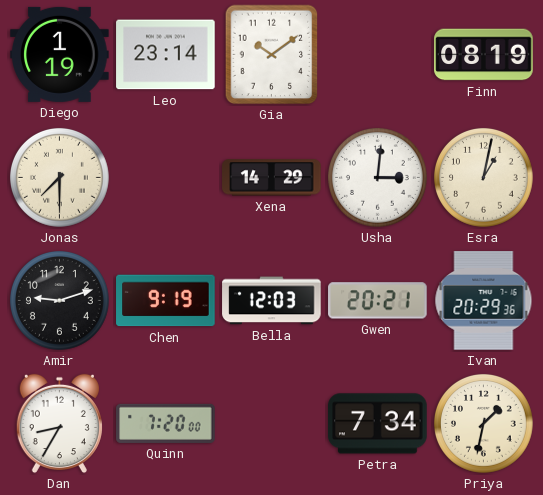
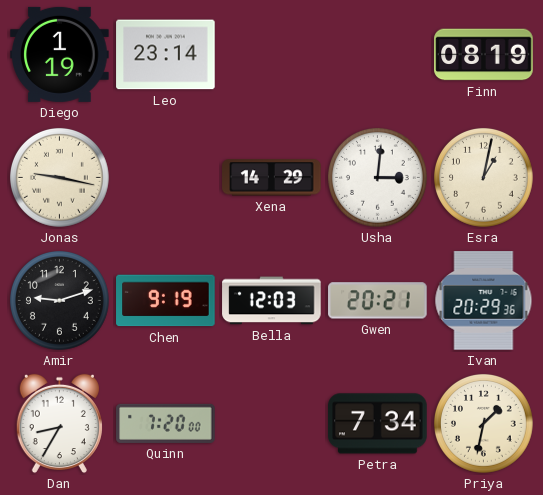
Gia: 10:09 -> none
Jonas: 7:30 -> 9:17
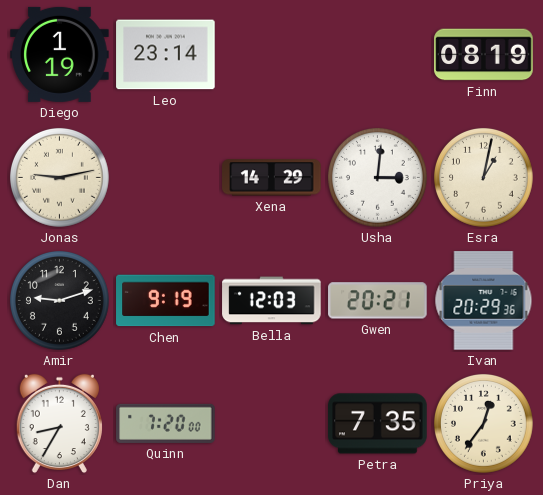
Jonas: 9:17 -> 9:13
Petra: 7:34 -> 7:35
Priya: 1:32 -> 12:36
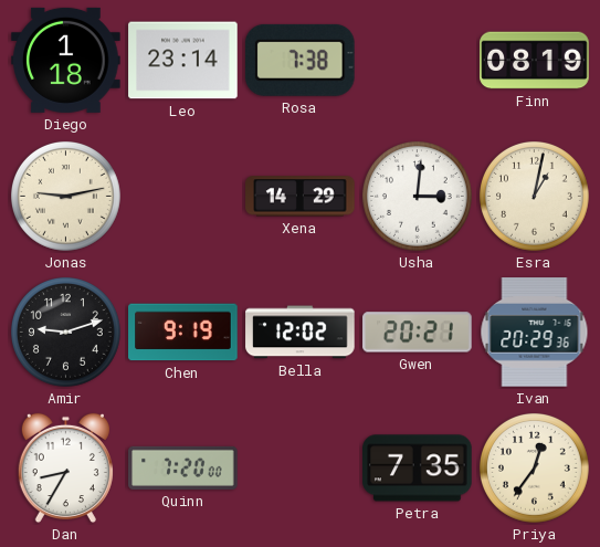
Diego: 1:19 -> 1:18
Rosa: none -> 7:38
Bella: 12:03 -> 12:02
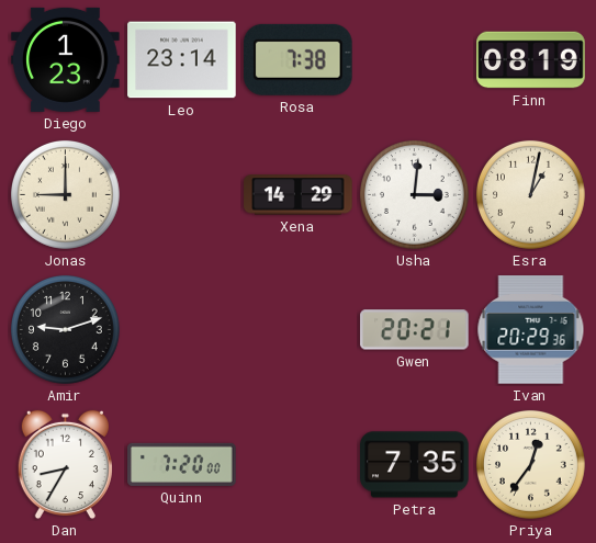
Diego: 1:18 -> 1:23
Jonas: 9:13 -> 9:00
Chen: 9:19 -> none
Bella: 12:02 -> none
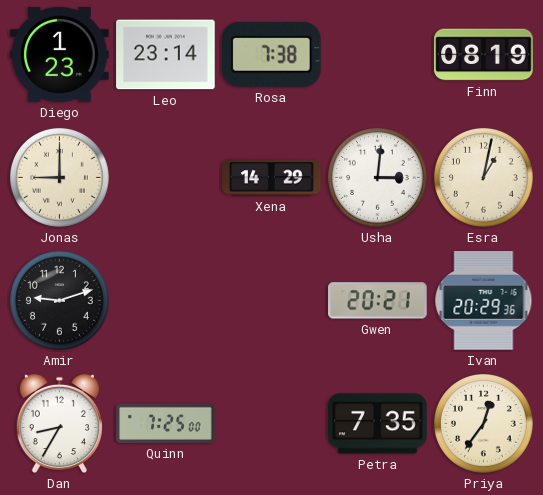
Quinn: 7:20 -> 7:25
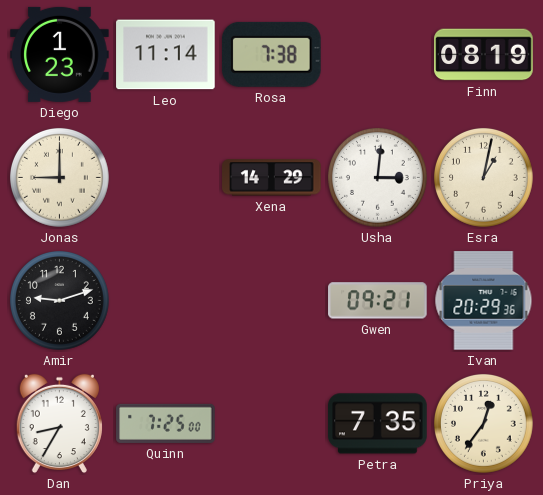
Leo: 23:14 -> 11:14
Gwen: 20:21 -> 09:21
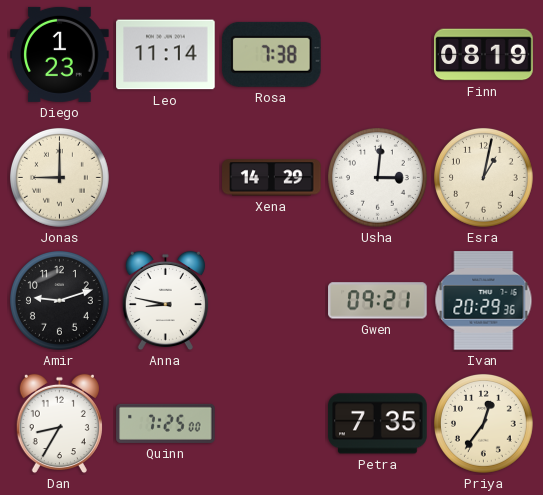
Anna: none -> 8:47
